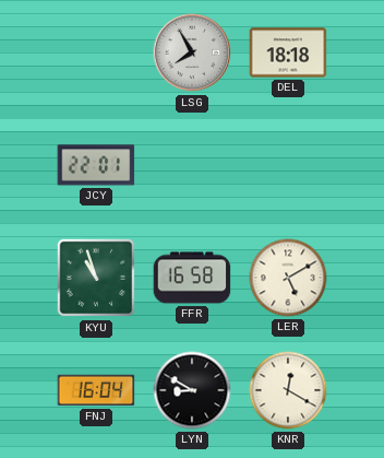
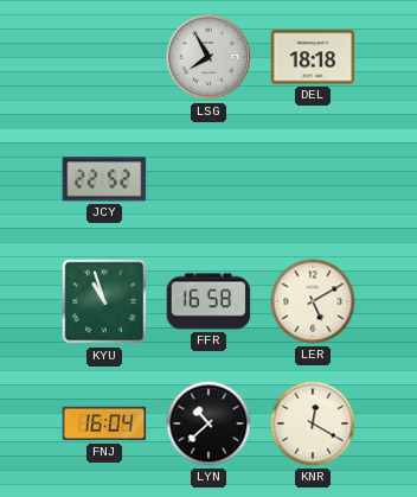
JCY: 22:01 -> 22:52
LYN: 8:50 -> 10:38
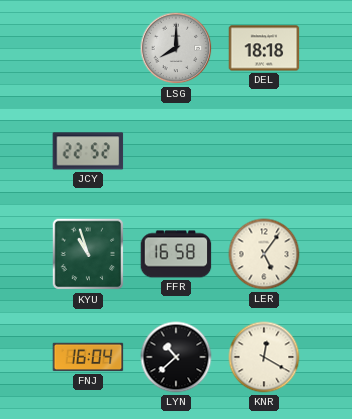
LSG: 7:55 -> 8:00
LER: 5:10 -> 5:06
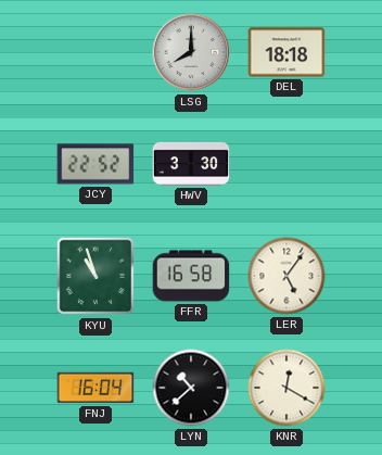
HWV: none -> 3:30
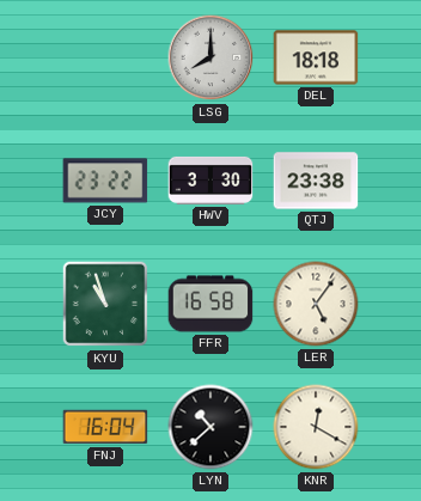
JCY: 22:52 -> 23:22
QTJ: none -> 23:38
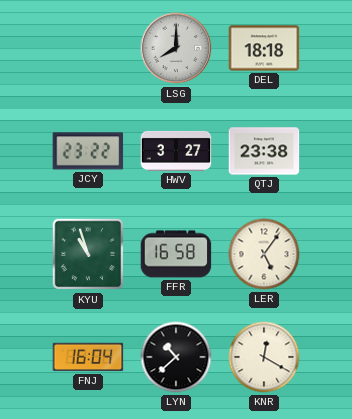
HWV: 3:30 -> 3:27
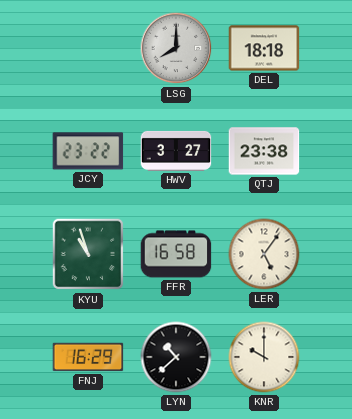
FNJ: 16:04 -> 16:29
KNR: 12:20 -> 10:00
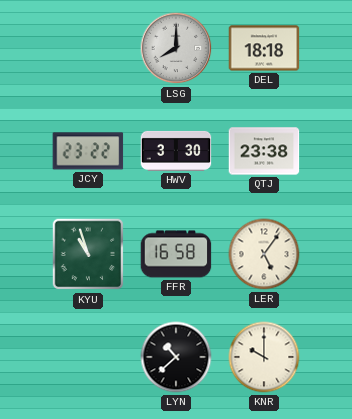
HWV: 3:27 -> 3:30
FNJ: 16:29 -> none
